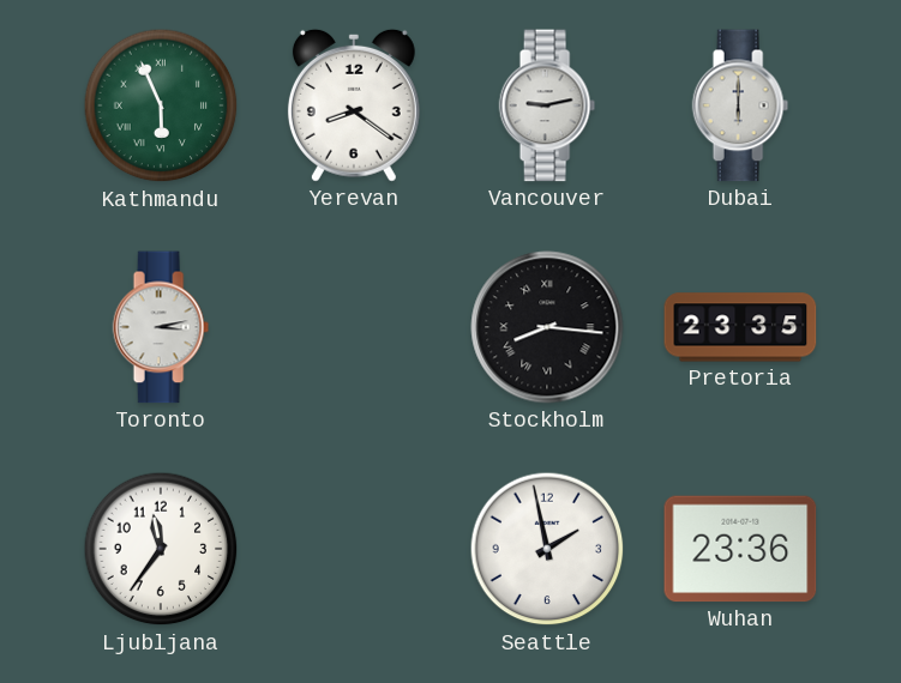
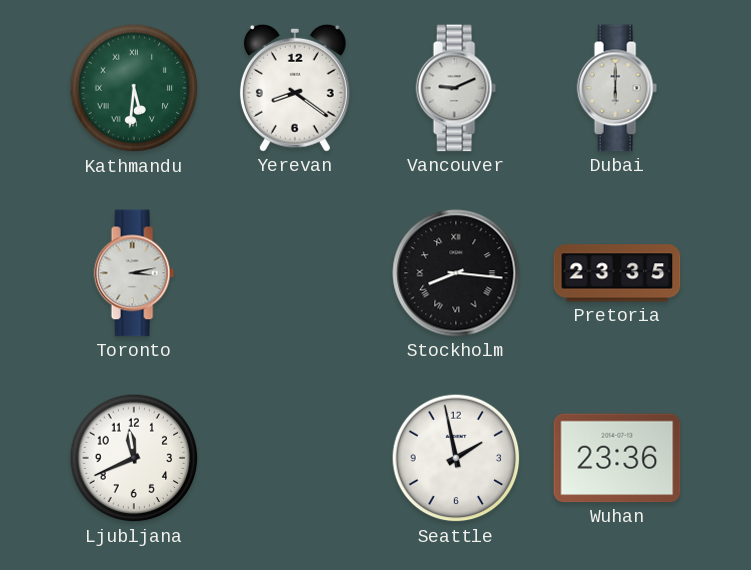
Kathmandu: 5:56 -> 5:31
Vancouver: 9:13 -> 9:11
Ljubljana: 11:36 -> 11:41
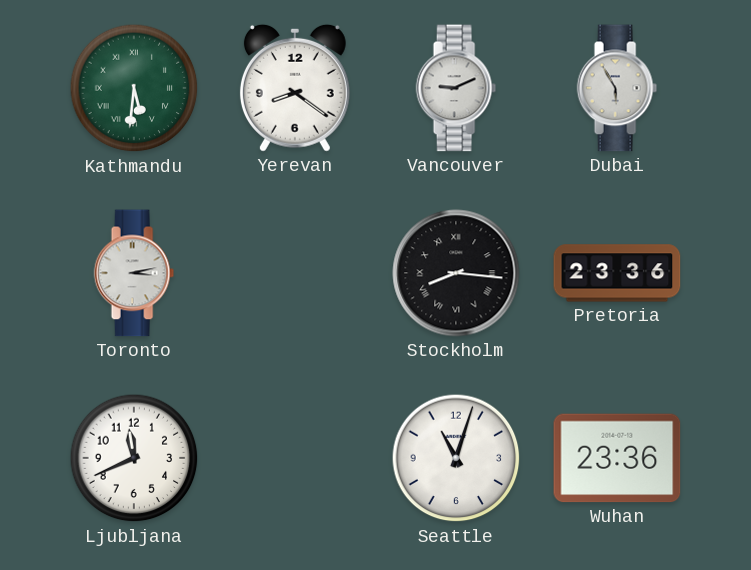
Dubai: 6:00 -> 5:55
Pretoria: 23:35 -> 23:36
Seattle: 1:58 -> 11:03
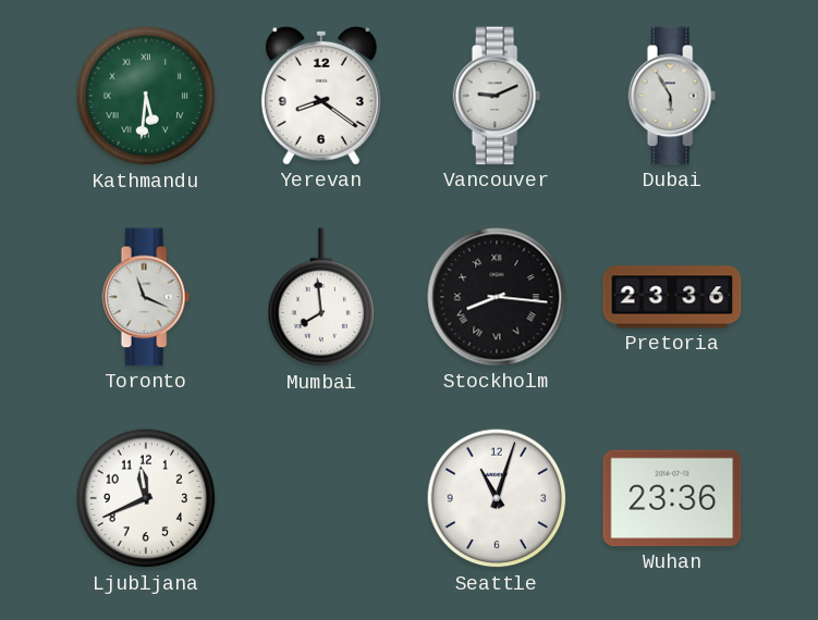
Toronto: 3:13 -> 11:19
Mumbai: none -> 7:59
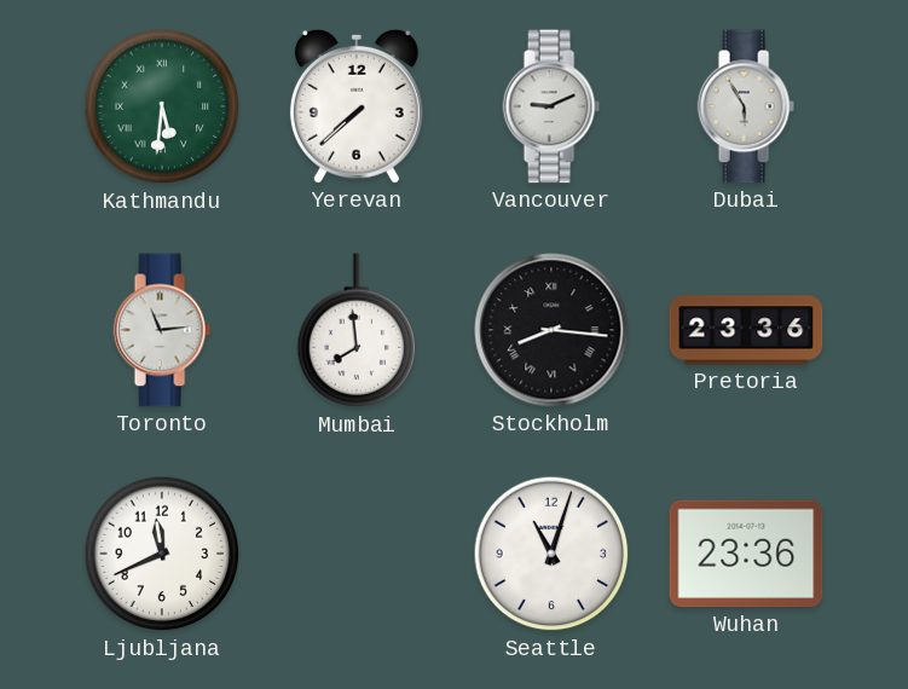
Yerevan: 8:21 -> 7:38
Toronto: 11:19 -> 11:14
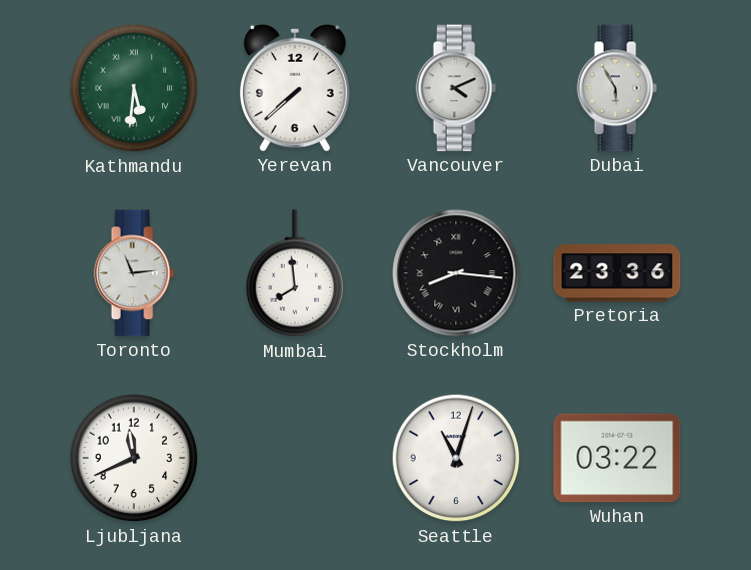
Vancouver: 9:11 -> 4:11
Wuhan: 23:36 -> 03:22
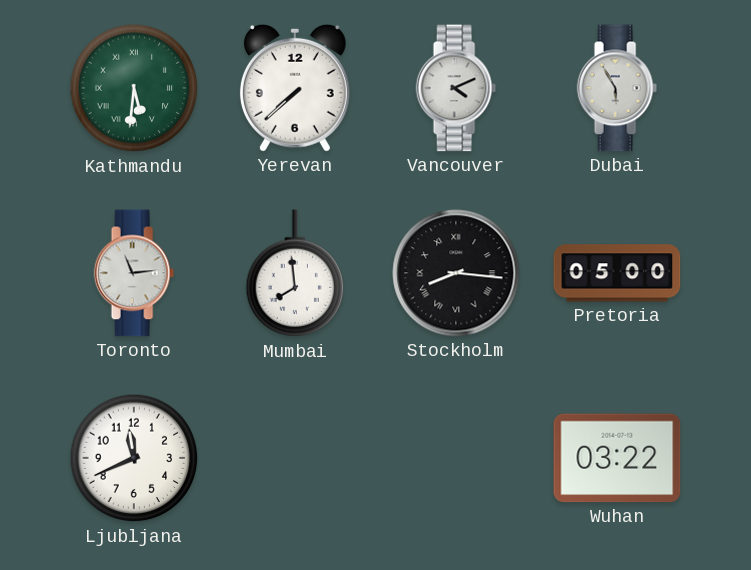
Pretoria: 23:36 -> 05:00
Seattle: 11:03 -> none
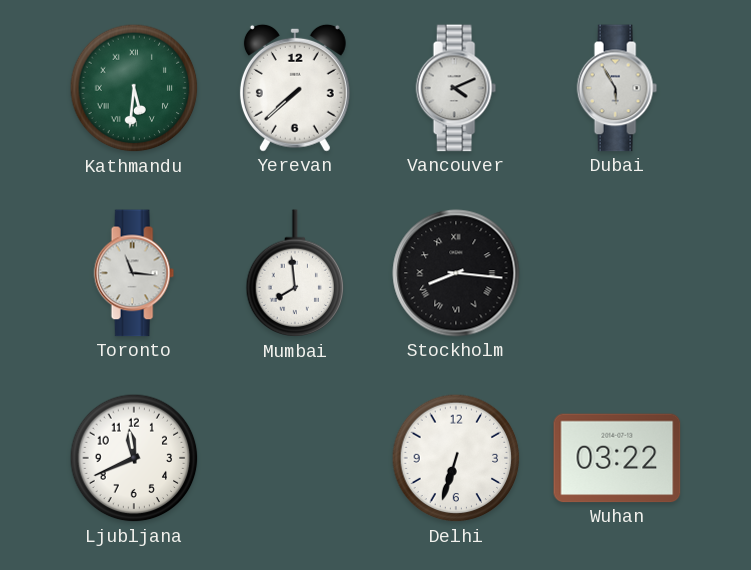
Toronto: 11:14 -> 11:16
Pretoria: 05:00 -> none
Delhi: none -> 6:33
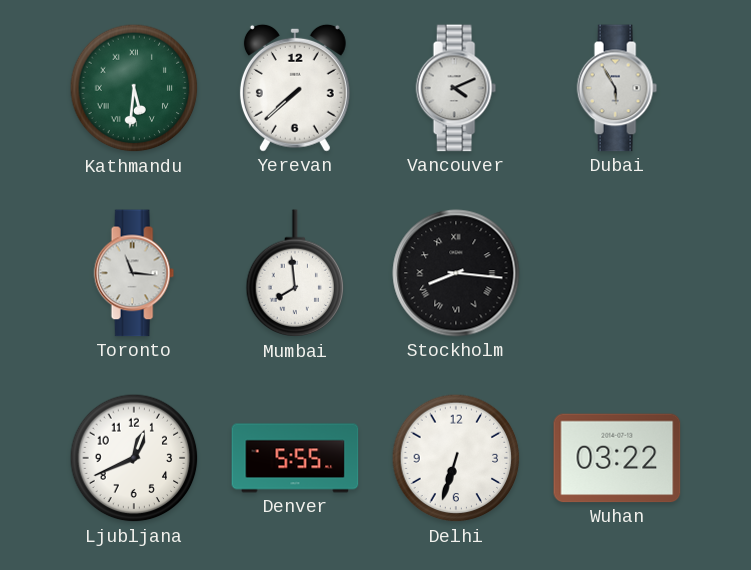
Ljubljana: 11:41 -> 12:41
Denver: none -> 5:55
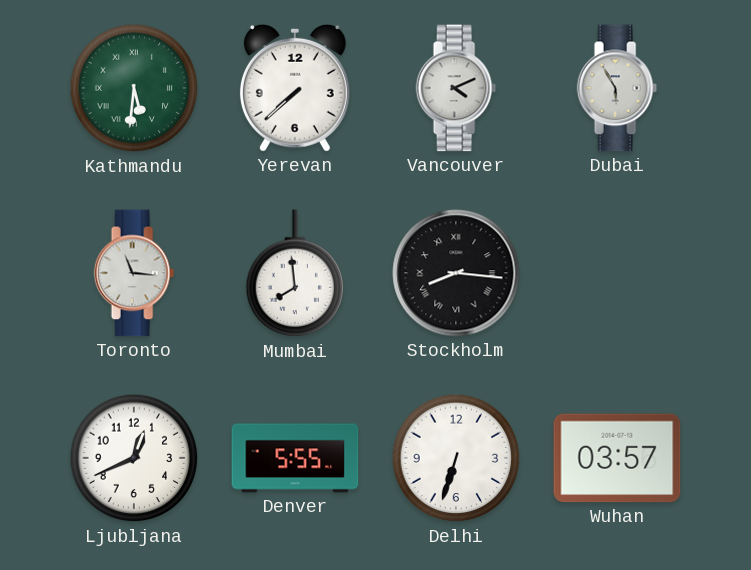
Wuhan: 03:22 -> 03:57
